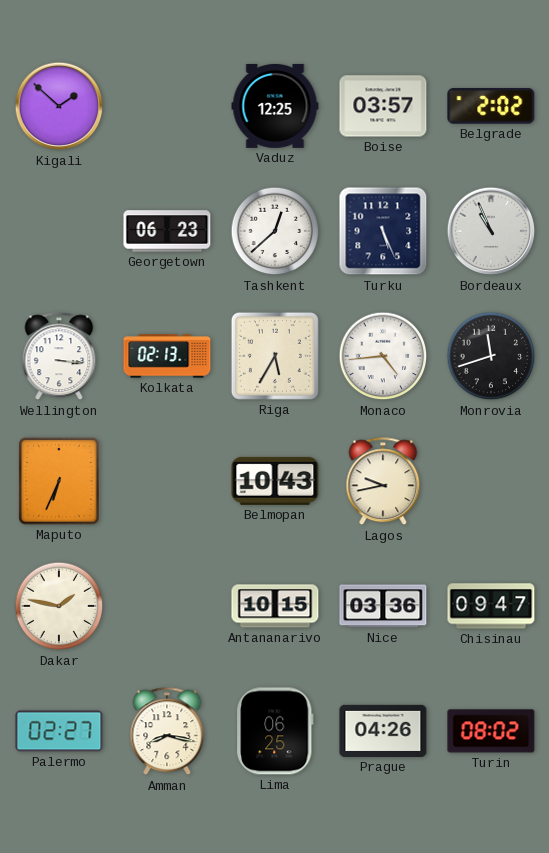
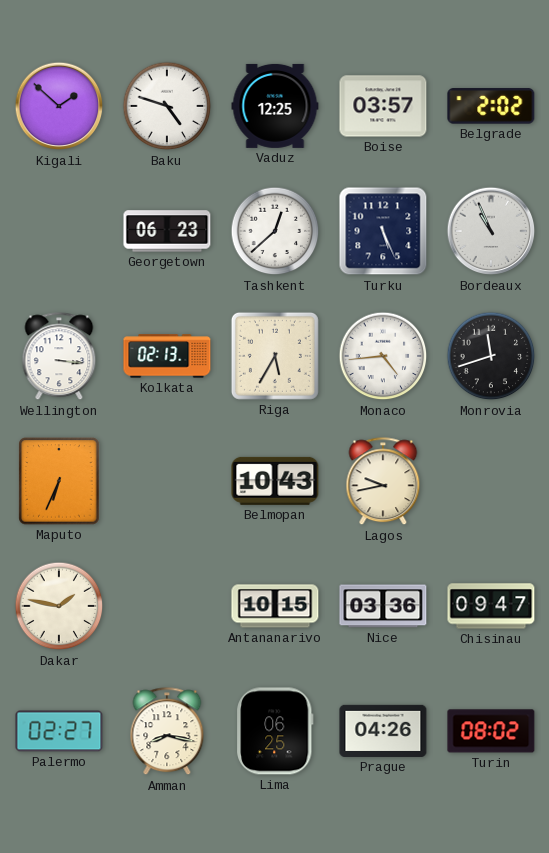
Baku: none -> 4:48
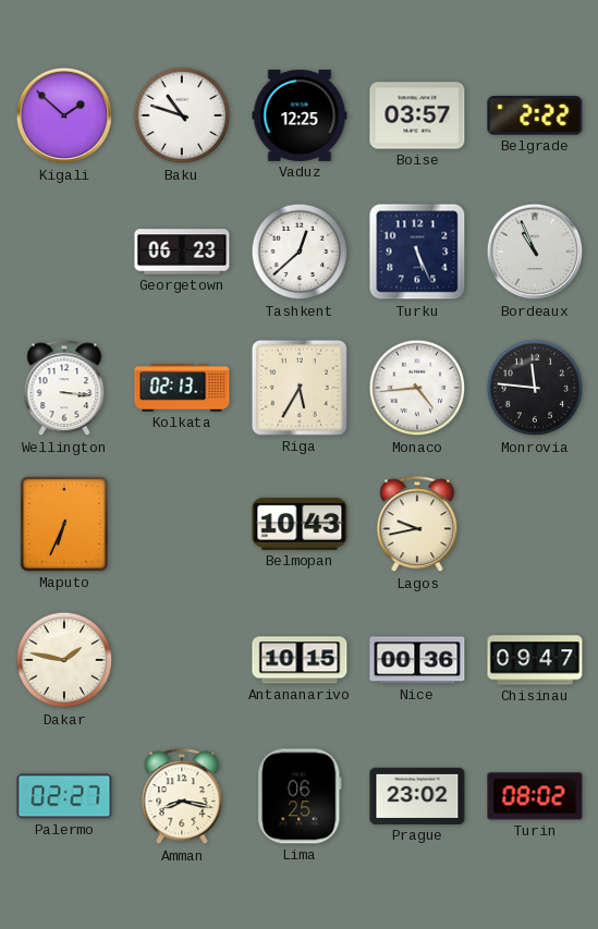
Baku: 4:48 -> 10:48
Belgrade: 2:02 -> 2:22
Monrovia: 11:42 -> 11:46
Nice: 03:36 -> 00:36
Prague: 04:26 -> 23:02
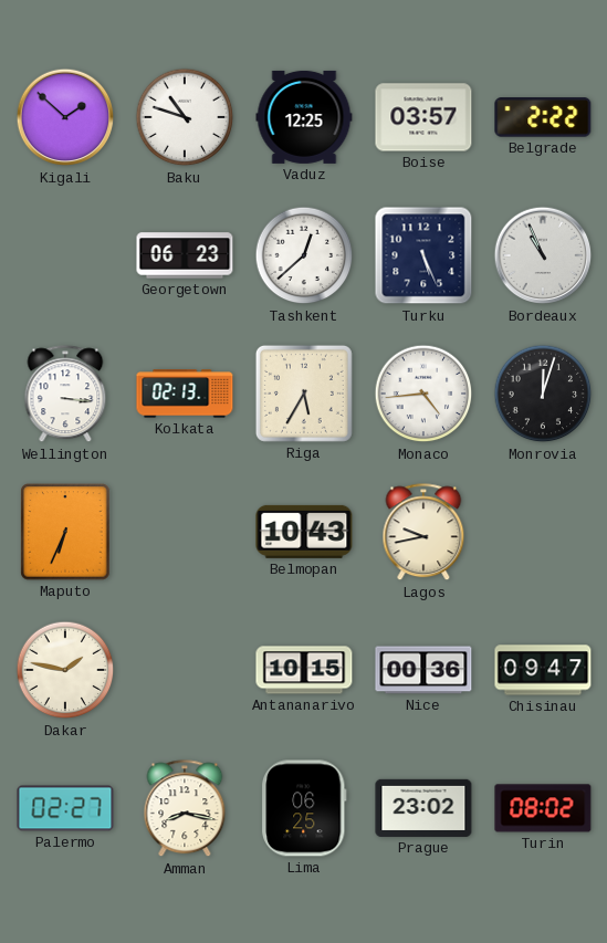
Monrovia: 11:46 -> 12:03
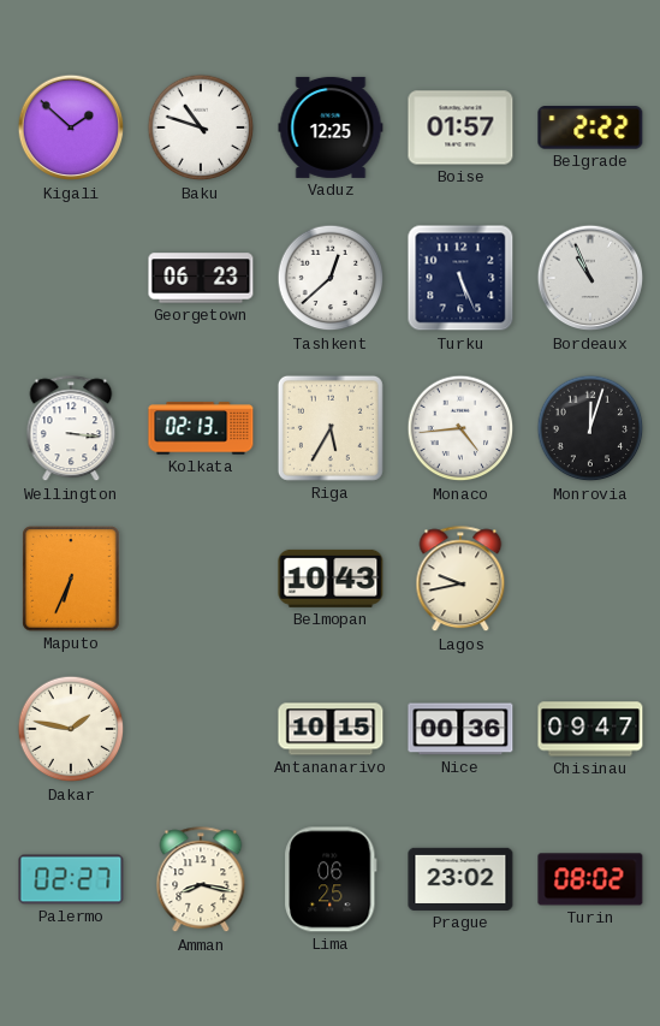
Boise: 03:57 -> 01:57
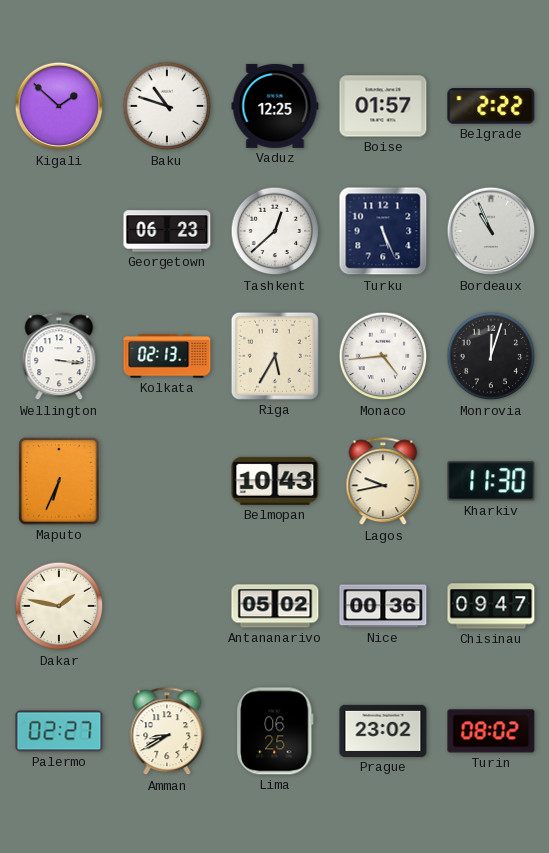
Kharkiv: none -> 11:30
Antananarivo: 10:15 -> 05:02
Amman: 8:17 -> 8:40
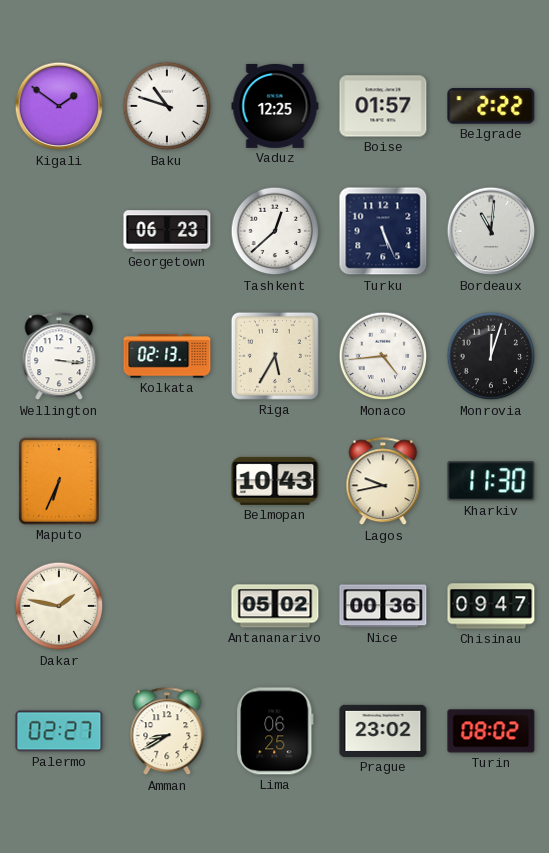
Kigali: 1:52 -> 1:51
Bordeaux: 10:56 -> 11:01
